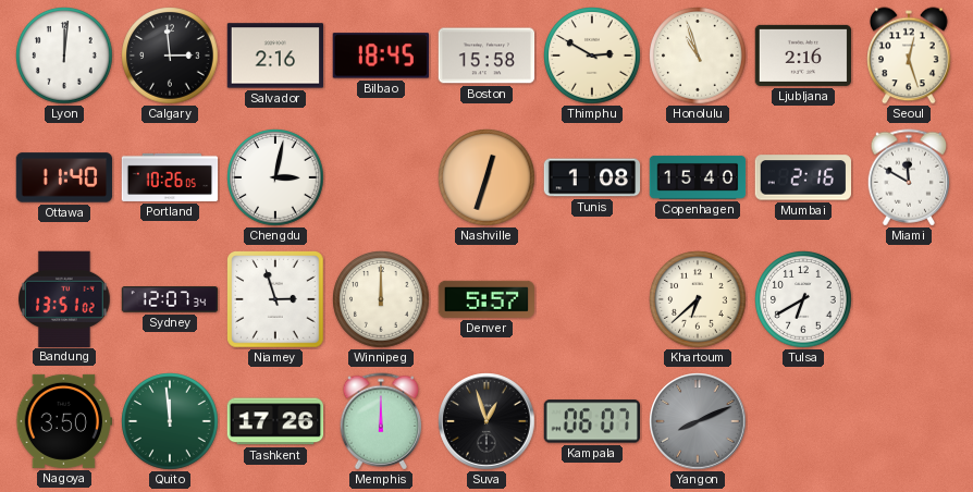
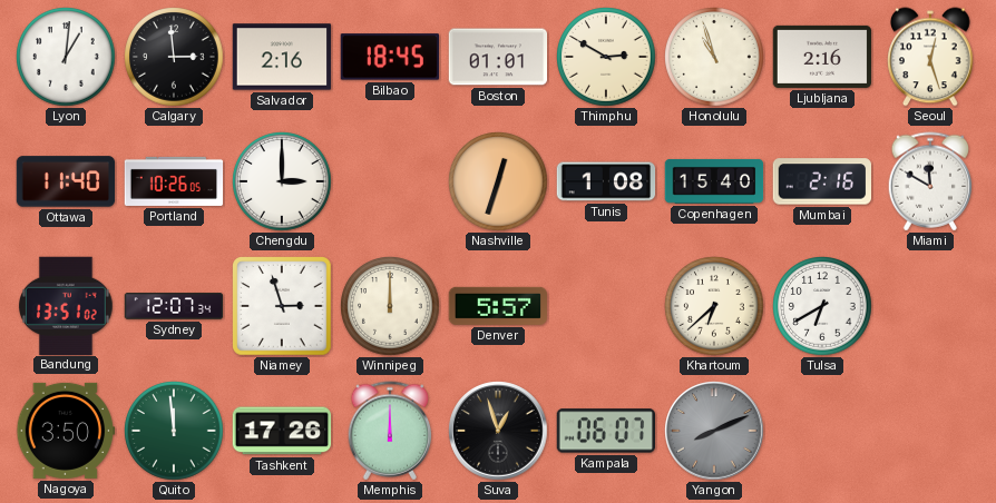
Lyon: 12:01 -> 1:01
Boston: 15:58 -> 01:01
Chengdu: 3:02 -> 3:00
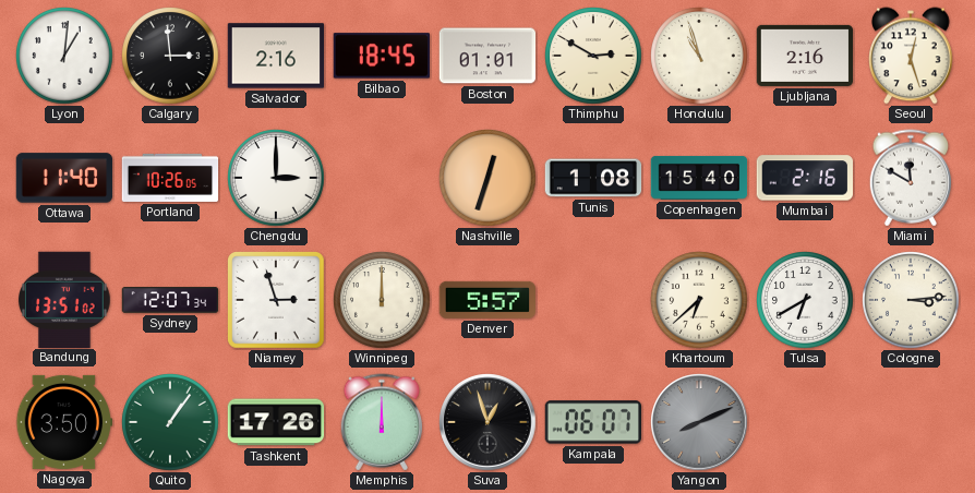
Cologne: none -> 3:14
Quito: 11:59 -> 1:06
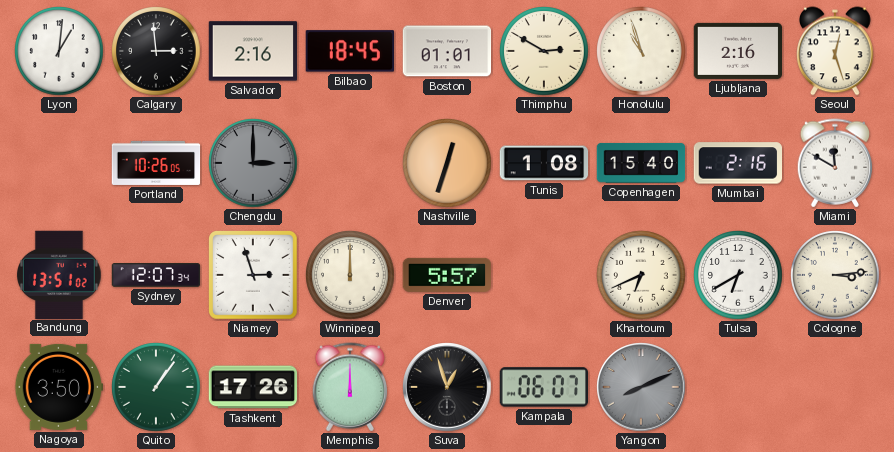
Ottawa: 11:40 -> none
Chengdu dial: white -> grey
Khartoum: 6:38 -> 6:41
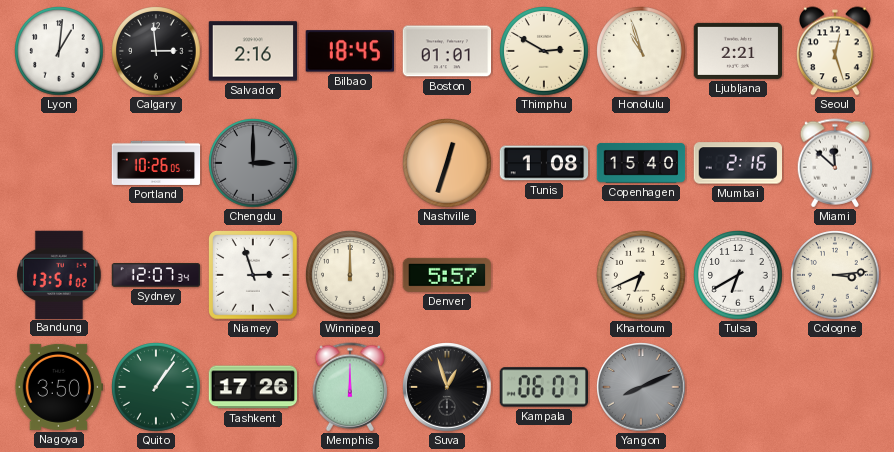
Ljubljana: 2:16 -> 2:21
Miami: 11:50 -> 11:52
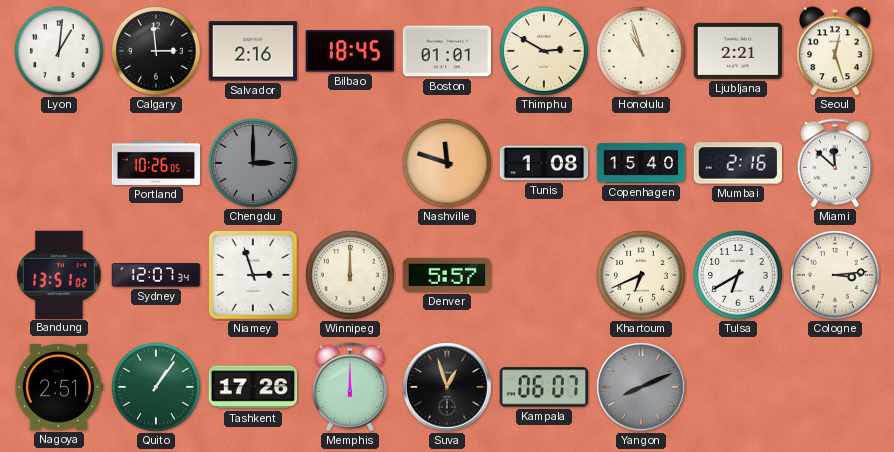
Nashville: 12:33 -> 11:48
Nagoya: 3:50 -> 2:51
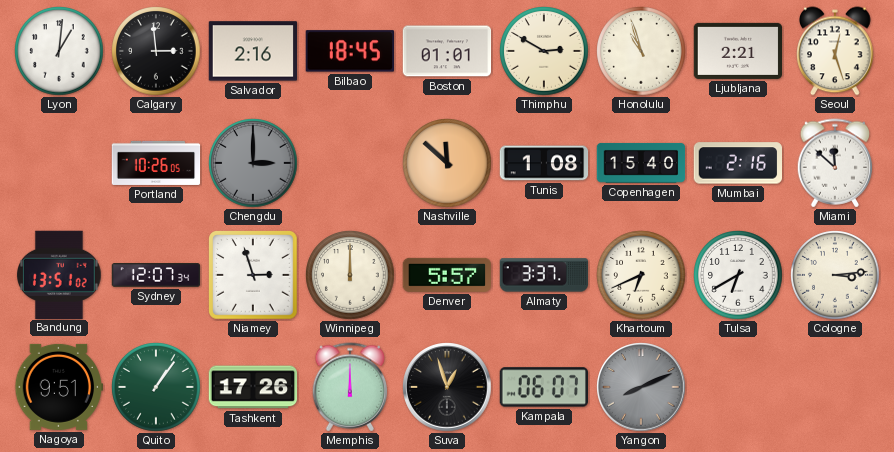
Nashville: 11:48 -> 11:52
Almaty: none -> 3:37
Nagoya: 2:51 -> 9:51
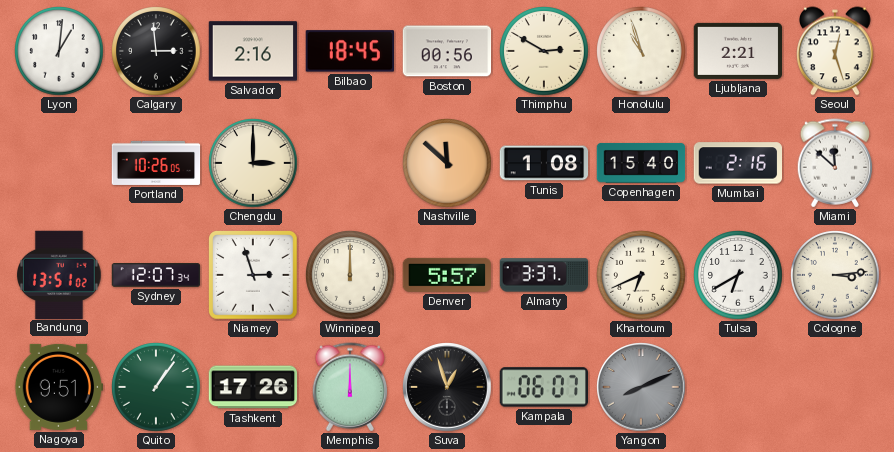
Boston: 01:01 -> 00:56
Chengdu dial: grey -> cream
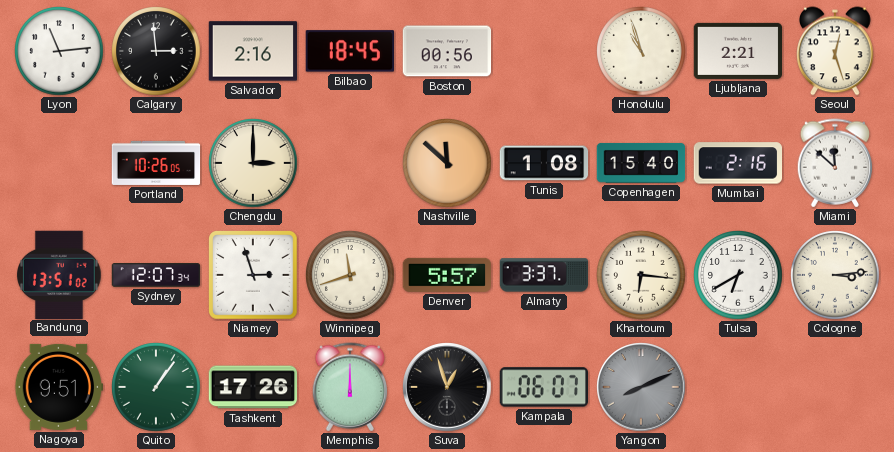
Lyon: 1:01 -> 11:14
Thimphu: 2:50 -> none
Winnipeg: 12:00 -> 11:42
Khartoum: 6:41 -> 6:16
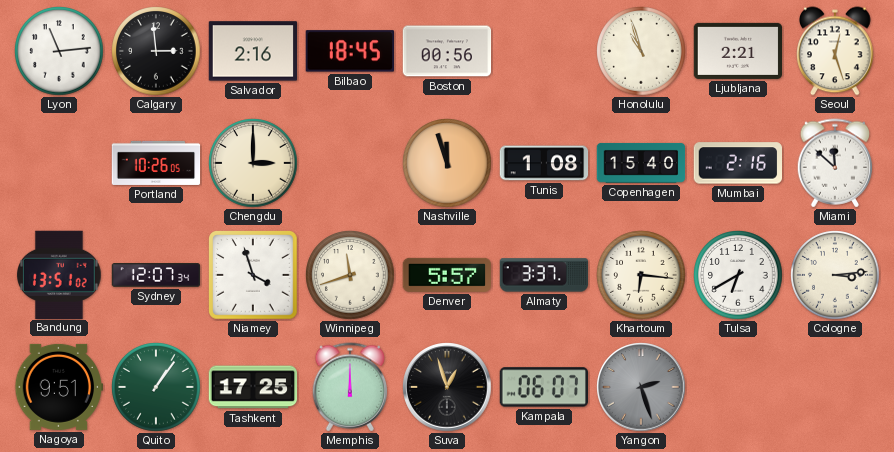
Nashville: 11:52 -> 11:57
Niamey: 2:57 -> 3:57
Tashkent: 17:26 -> 17:25
Yangon: 8:11 -> 2:27
